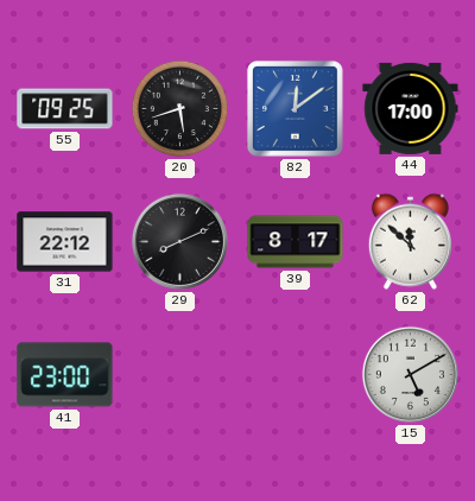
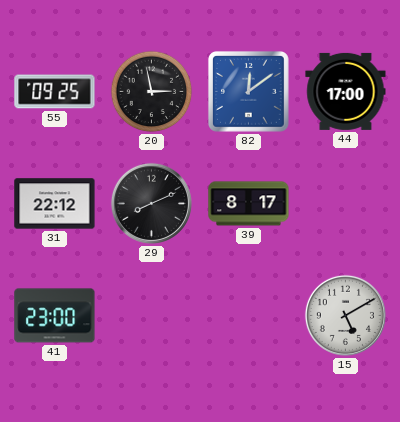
20: 5:42 -> 2:58
62: 11:52 -> none
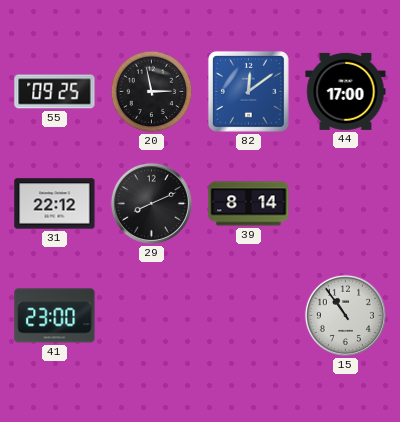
39: 8:17 -> 8:14
15: 5:10 -> 10:54
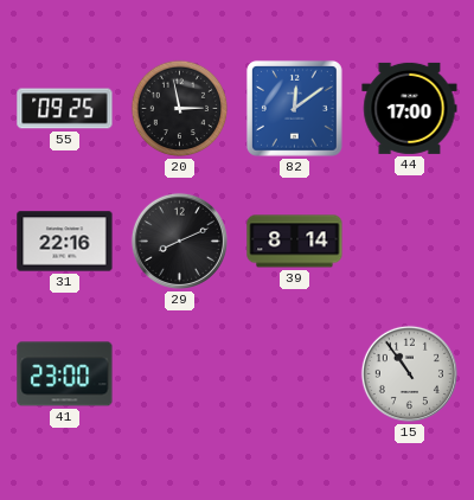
31: 22:12 -> 22:16
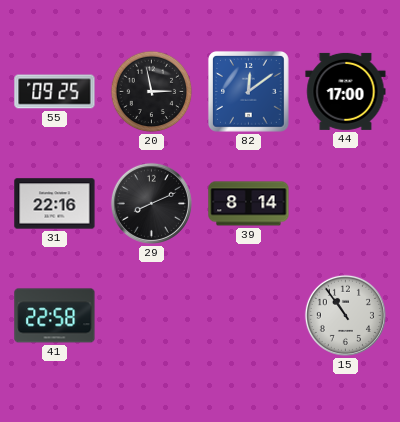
41: 23:00 -> 22:58
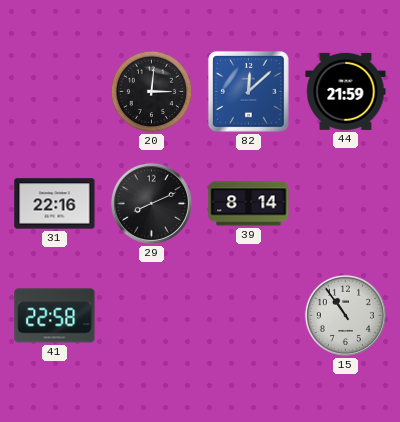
55: 09:25 -> none
20: 2:58 -> 3:01
82: 12:09 -> 12:08
44: 17:00 -> 21:59
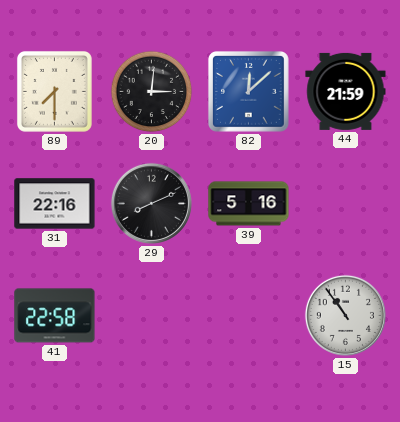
89: none -> 7:30
39: 8:14 -> 5:16
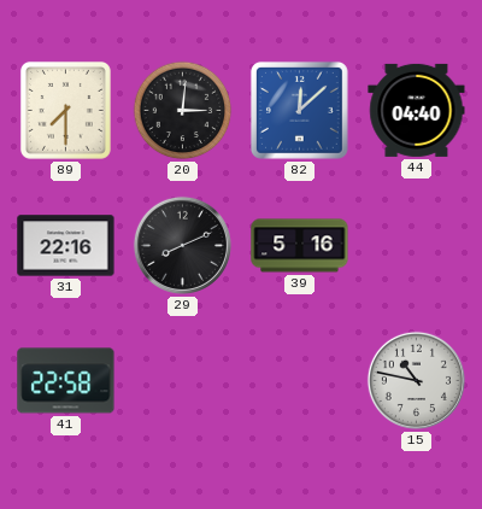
44: 21:59 -> 04:40
15: 10:54 -> 10:47
